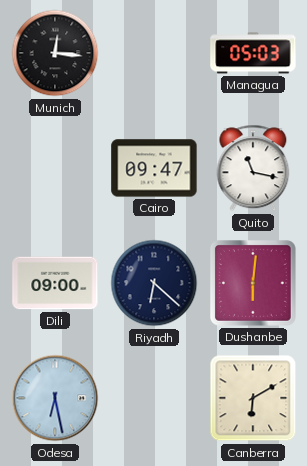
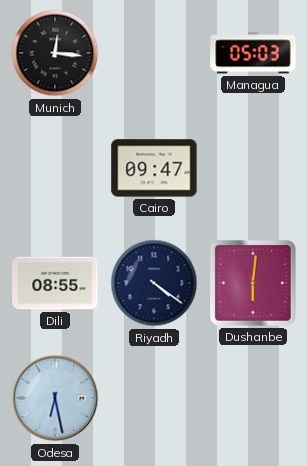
Quito: 11:17 -> none
Dili: 09:00 -> 08:55
Riyadh: 6:22 -> 4:21
Canberra: 6:10 -> none
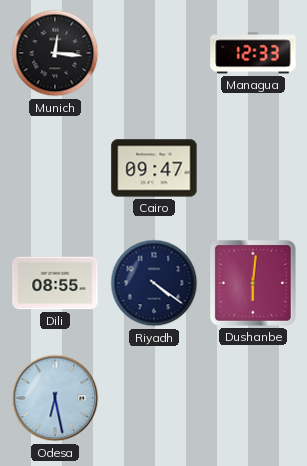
Managua: 05:03 -> 12:33
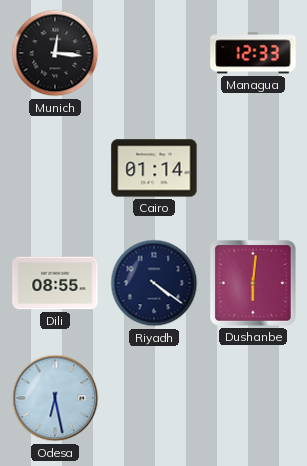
Cairo: 09:47 -> 01:14
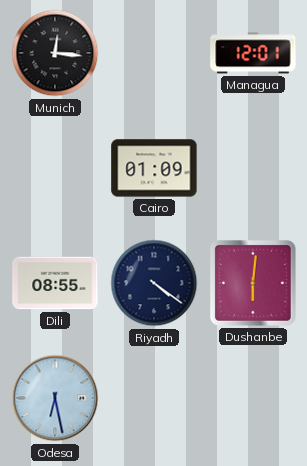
Managua: 12:33 -> 12:01
Cairo: 01:14 -> 01:09
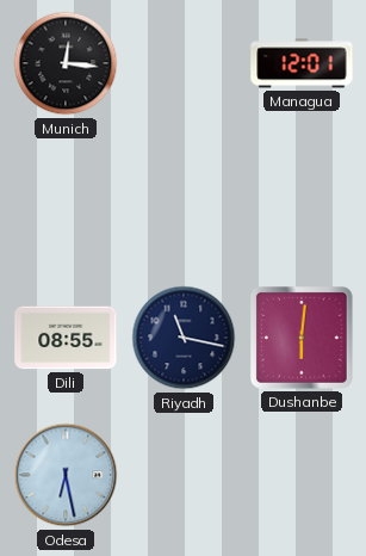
Cairo: 01:09 -> none
Riyadh: 4:21 -> 11:17
